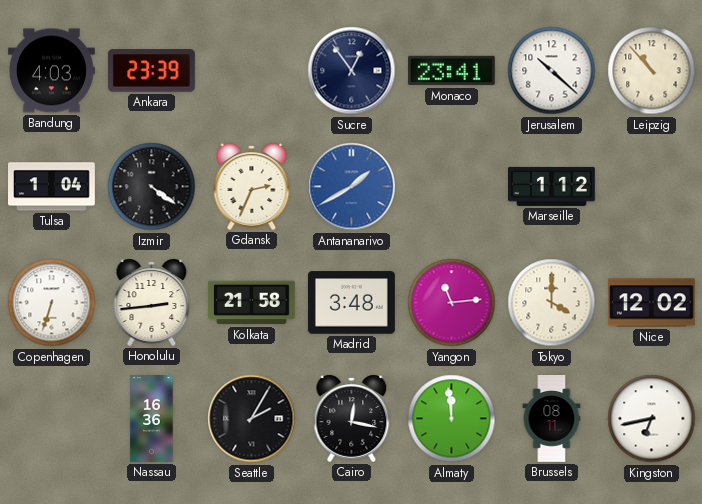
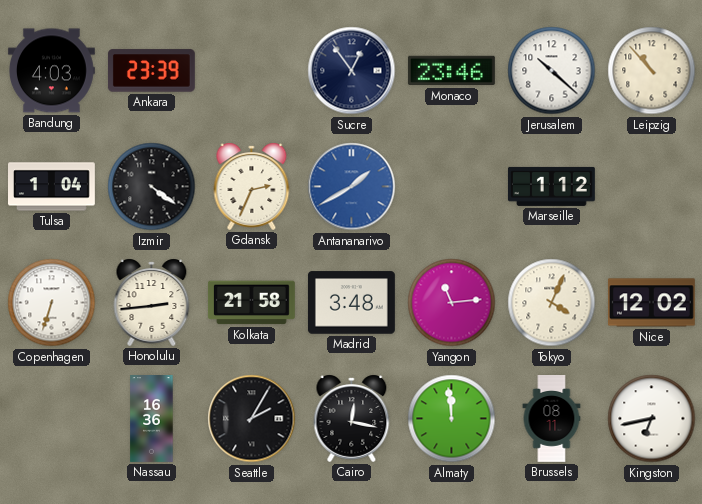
Monaco: 23:41 -> 23:46
Tokyo: 4:00 -> 4:04
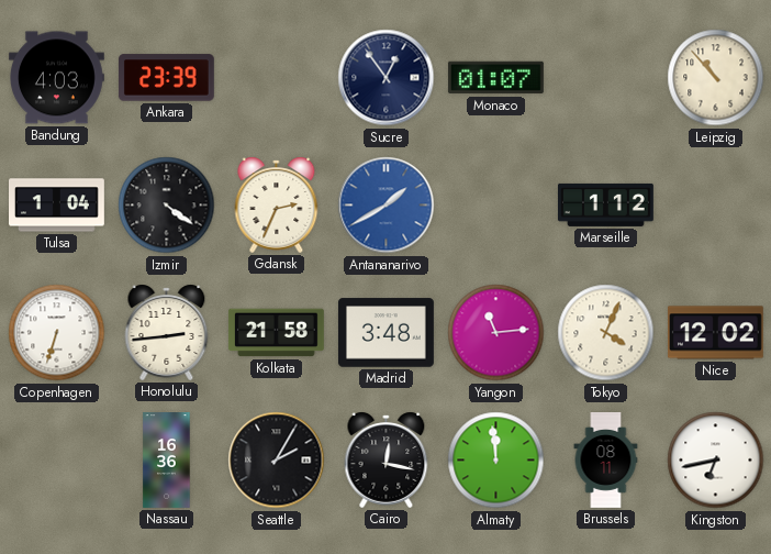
Monaco: 23:46 -> 01:07
Jerusalem: 10:22 -> none
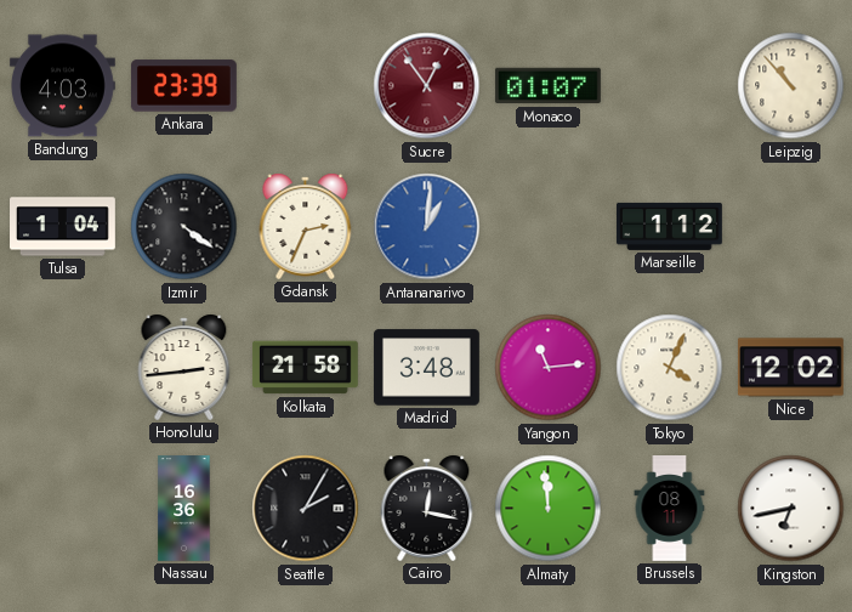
Sucre dial: navy -> burgundy
Antananarivo: 1:40 -> 1:01
Copenhagen: 6:33 -> none
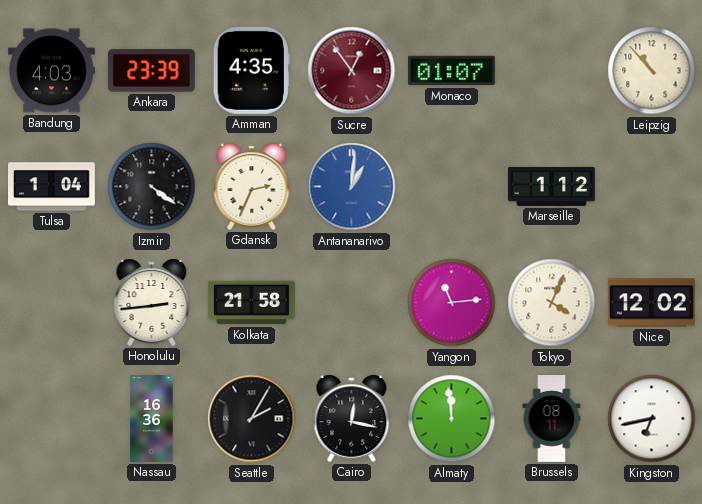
Amman: none -> 4:35
Madrid: 3:48 -> none
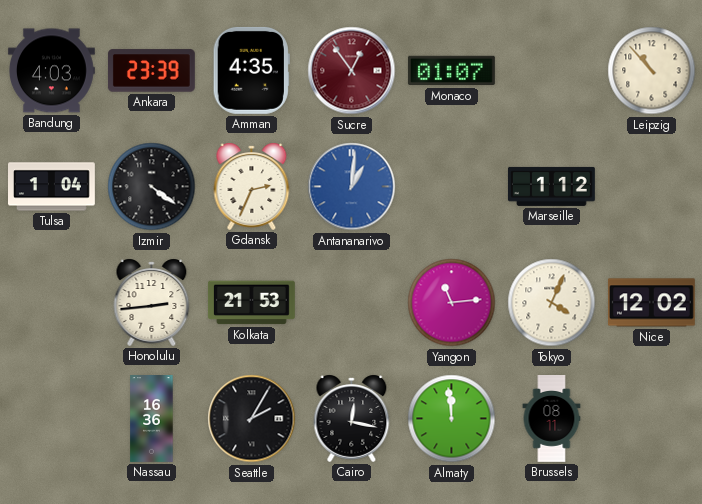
Kolkata: 21:58 -> 21:53
Kingston: 6:43 -> none
